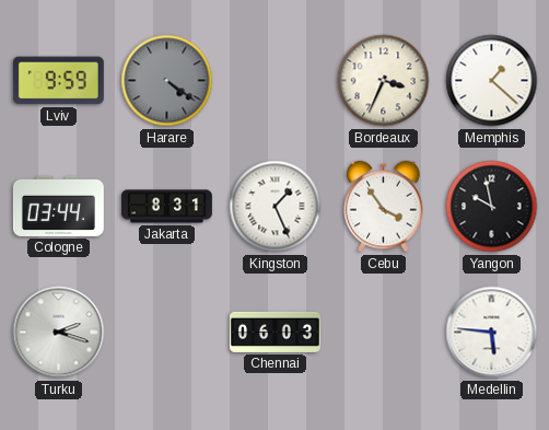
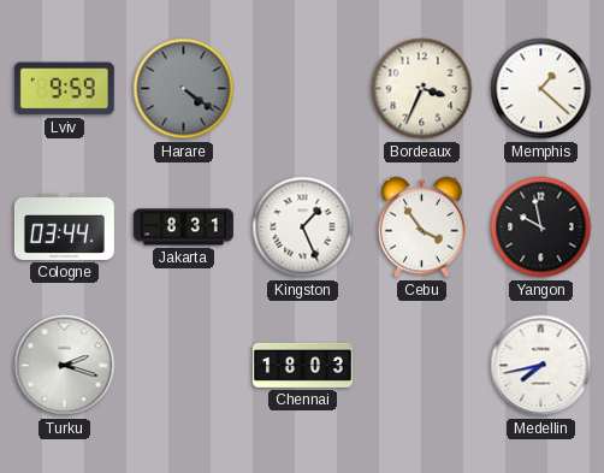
Chennai: 06:03 -> 18:03
Medellin: 5:46 -> 7:43
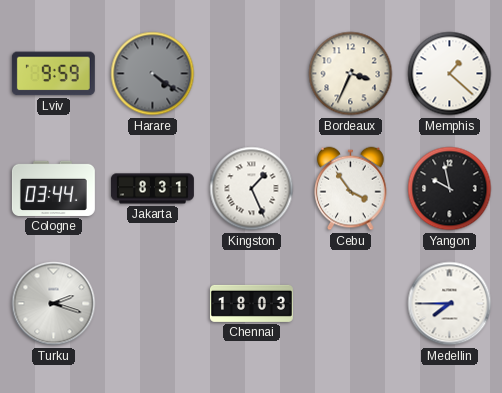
Medellin: 7:43 -> 7:45
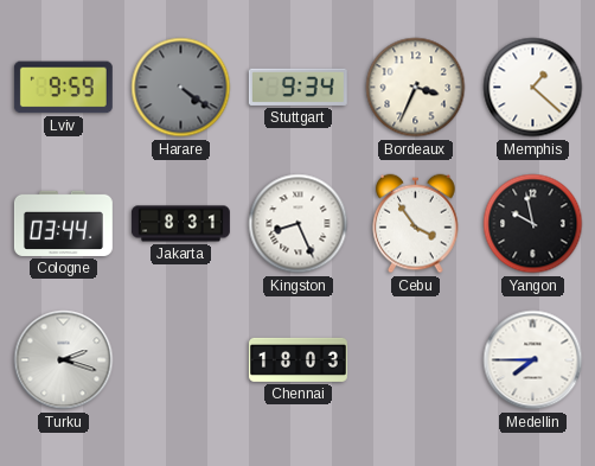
Stuttgart: none -> 9:34
Kingston: 1:26 -> 8:26
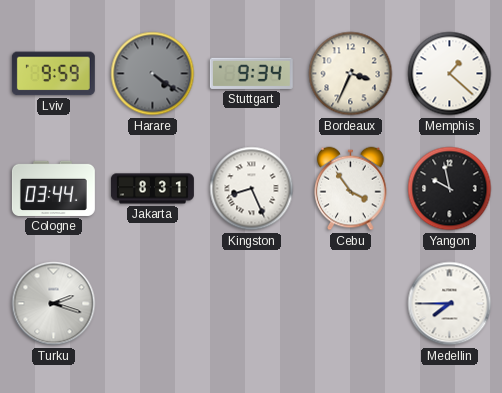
Chennai: 18:03 -> none
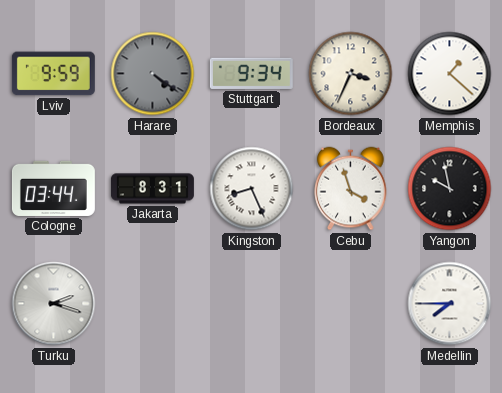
Cebu: 3:54 -> 3:57
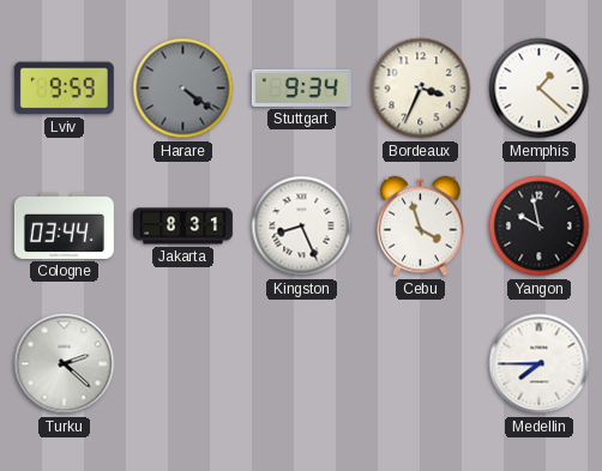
Turku: 2:18 -> 2:22
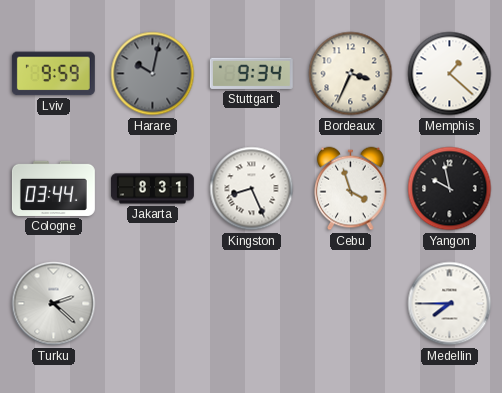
Harare: 4:21 -> 10:02
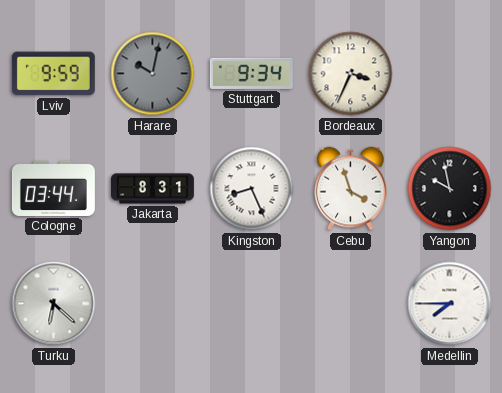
Memphis: 1:22 -> none
Turku: 2:22 -> 6:22
